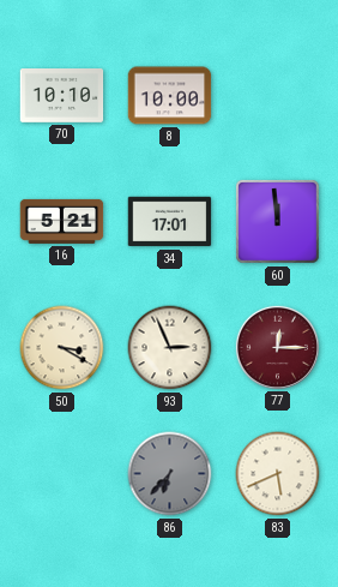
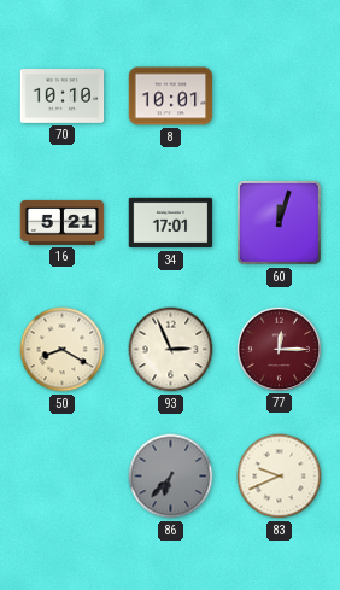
8: 10:00 -> 10:01
60: 11:59 -> 12:03
50: 3:20 -> 8:20
83: 5:41 -> 9:41
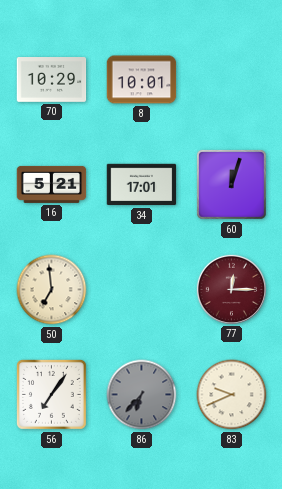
70: 10:10 -> 10:29
50: 8:20 -> 6:59
93: 2:56 -> none
56: none -> 7:06
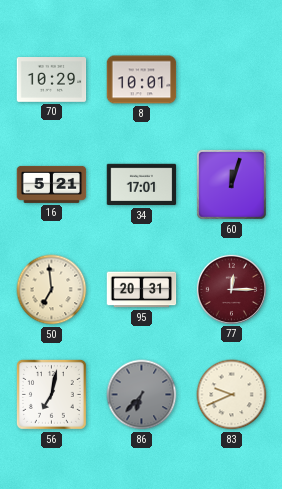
95: none -> 20:31
56: 7:06 -> 7:02
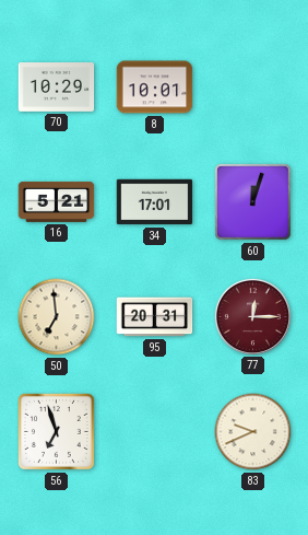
56: 7:02 -> 6:57
86: 6:37 -> none
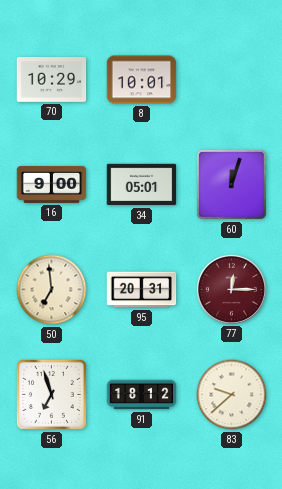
16: 5:21 -> 9:00
34: 17:01 -> 05:01
91: none -> 18:12
83: 9:41 -> 9:38
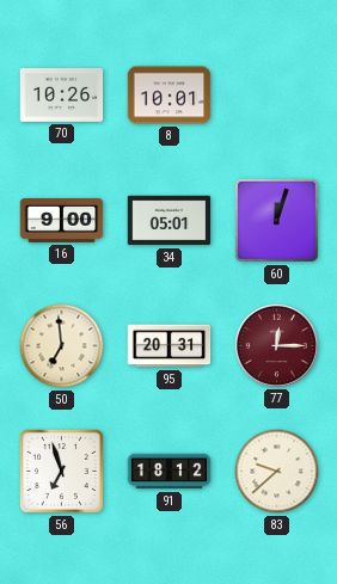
70: 10:29 -> 10:26
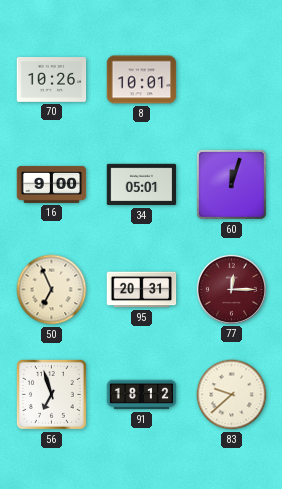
50: 6:59 -> 6:56
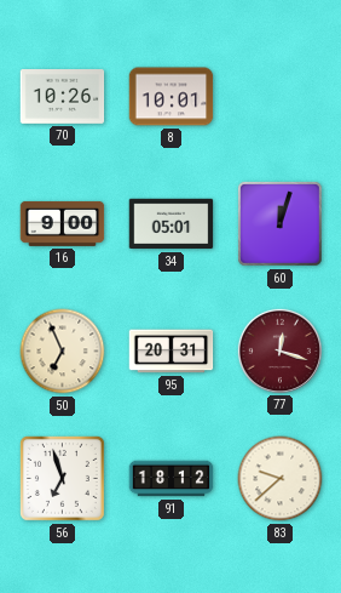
77: 12:15 -> 12:18
